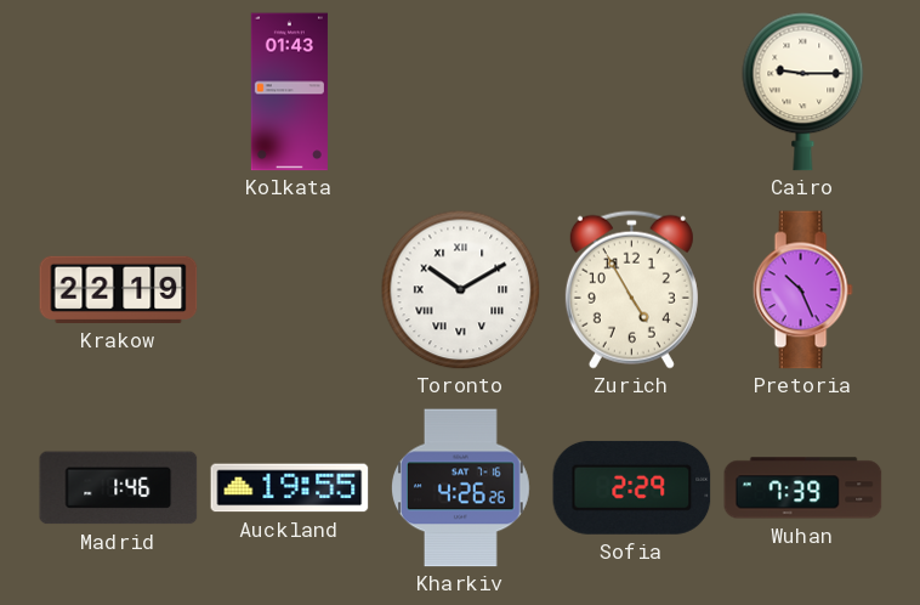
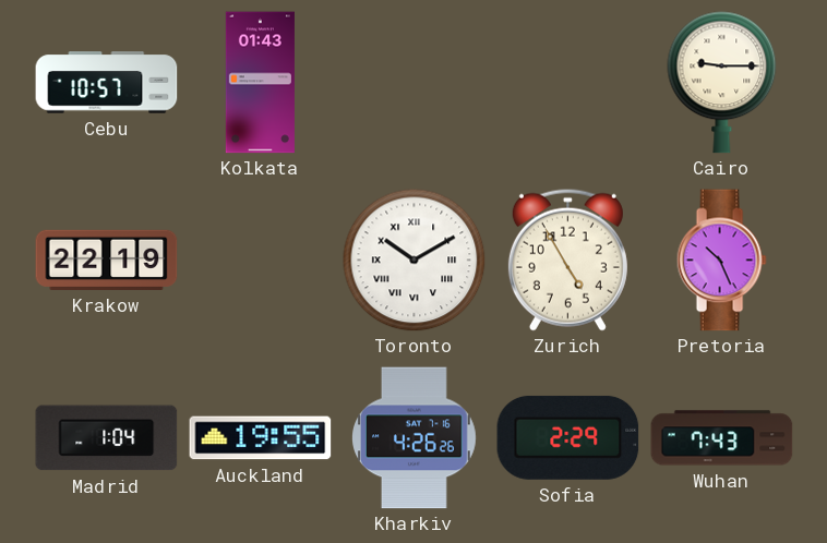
Cebu: none -> 10:57
Madrid: 1:46 -> 1:04
Wuhan: 7:39 -> 7:43
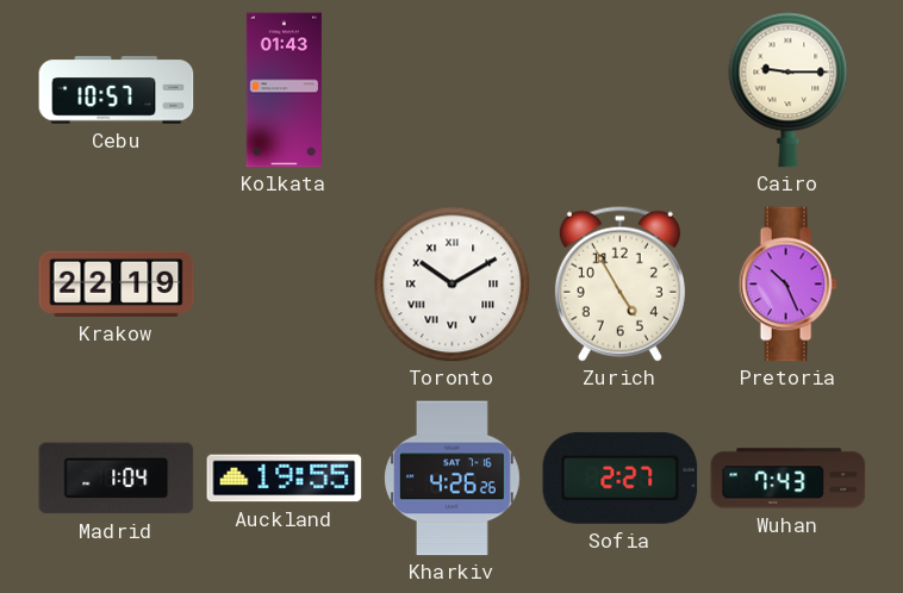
Sofia: 2:29 -> 2:27
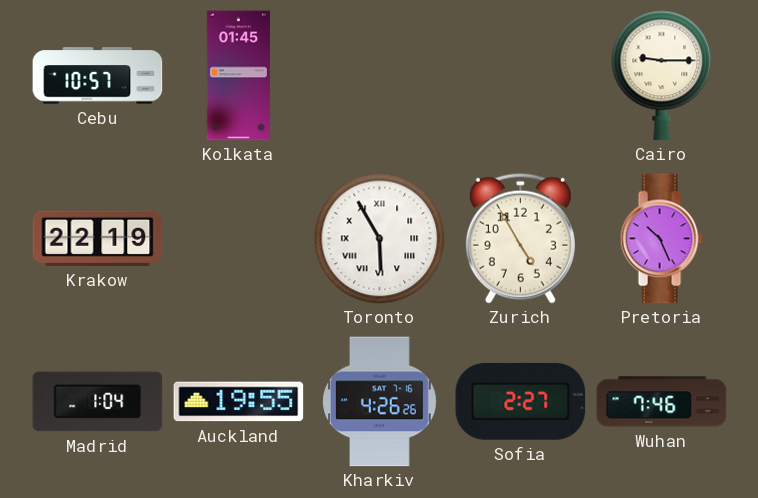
Kolkata: 01:43 -> 01:45
Toronto: 10:10 -> 5:55
Wuhan: 7:43 -> 7:46
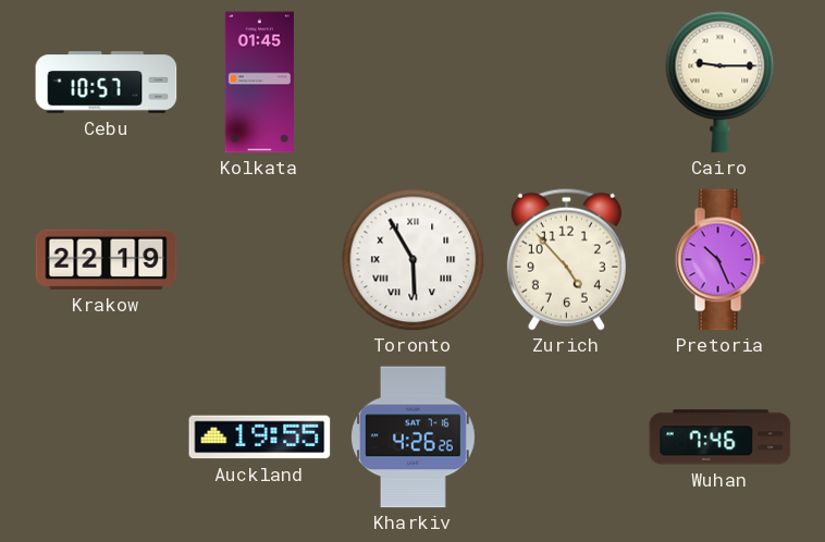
Zurich: 4:55 -> 4:53
Madrid: 1:04 -> none
Sofia: 2:27 -> none
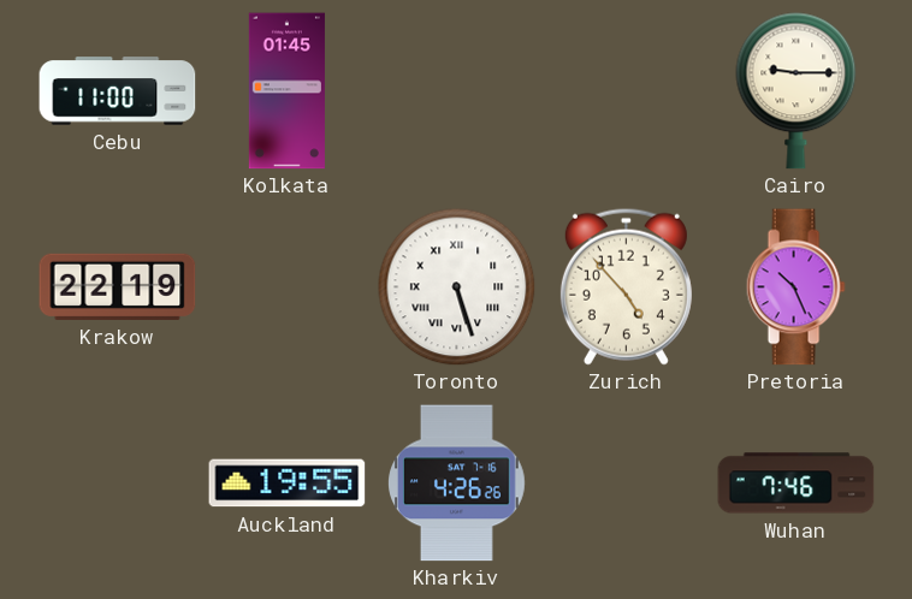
Cebu: 10:57 -> 11:00
Toronto: 5:55 -> 5:27
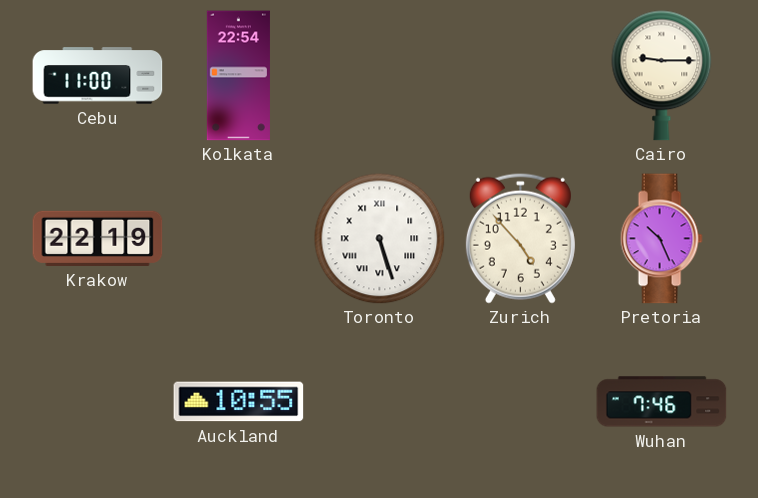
Kolkata: 01:45 -> 22:54
Auckland: 19:55 -> 10:55
Kharkiv: 4:26 -> none
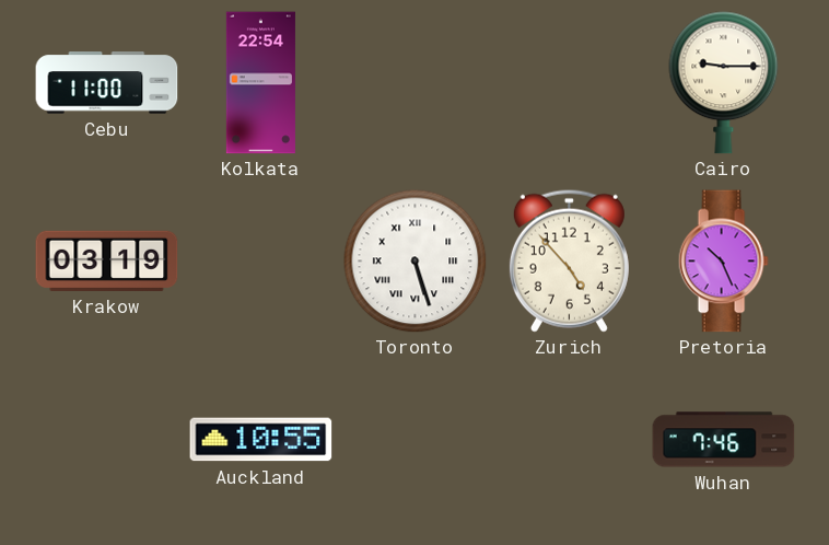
Krakow: 22:19 -> 03:19
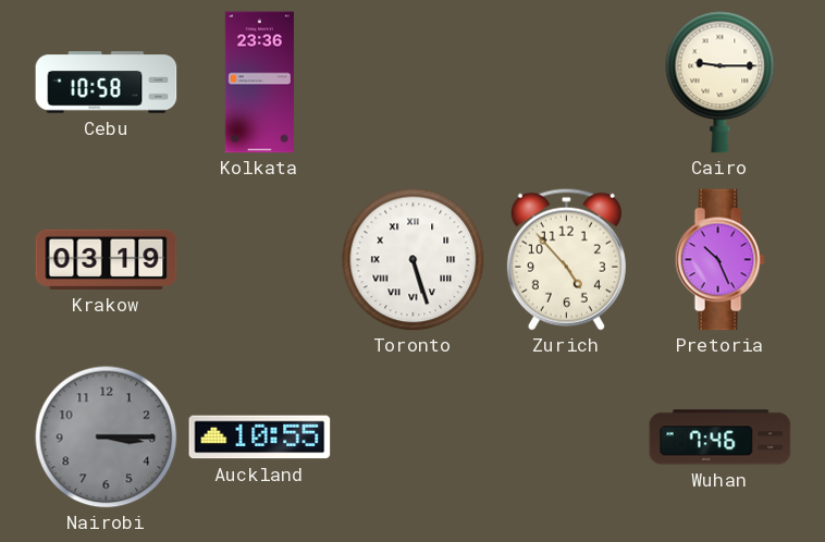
Cebu: 11:00 -> 10:58
Kolkata: 22:54 -> 23:36
Nairobi: none -> 3:15
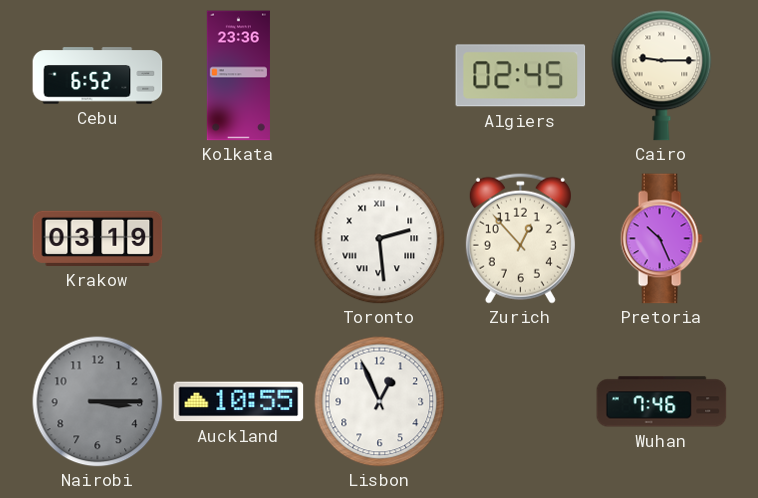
Cebu: 10:58 -> 6:52
Algiers: none -> 02:45
Toronto: 5:27 -> 2:29
Zurich: 4:53 -> 12:53
Lisbon: none -> 12:56
